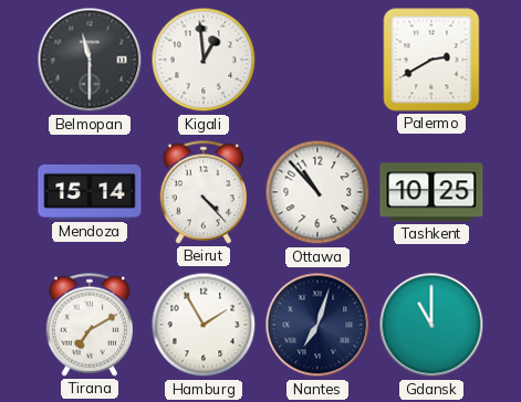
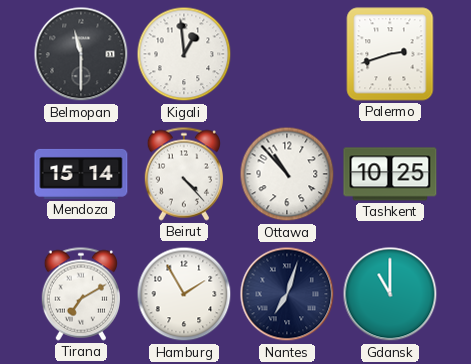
Palermo: 2:40 -> 2:42
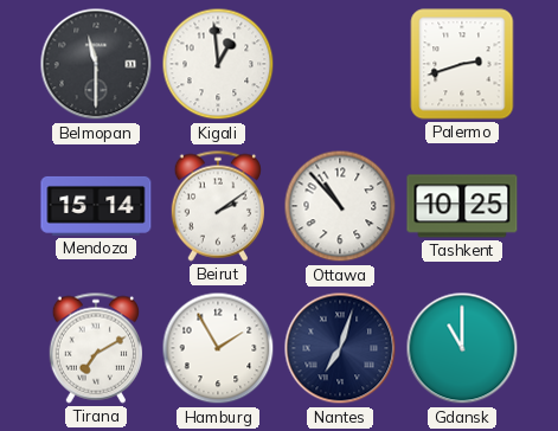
Beirut: 4:23 -> 2:09
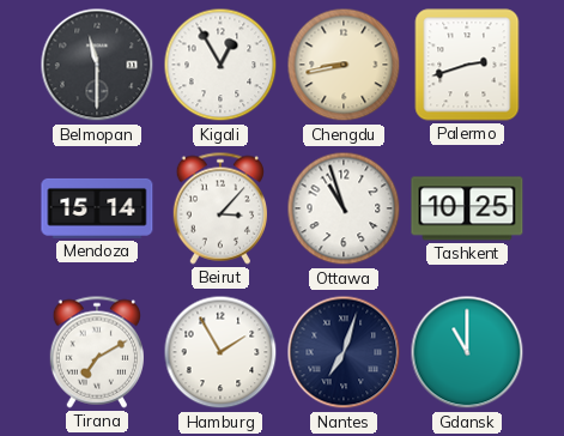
Kigali: 12:59 -> 12:55
Chengdu: none -> 8:43
Beirut: 2:09 -> 3:07
Ottawa: 10:53 -> 10:57
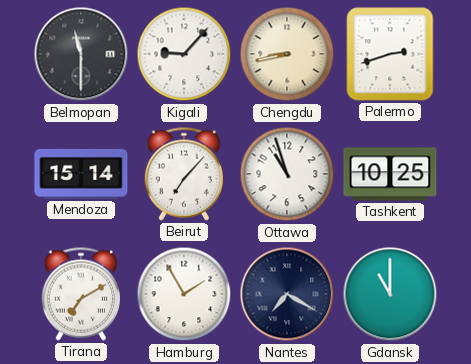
Kigali: 12:55 -> 9:07
Beirut: 3:07 -> 7:07
Nantes: 7:03 -> 7:20
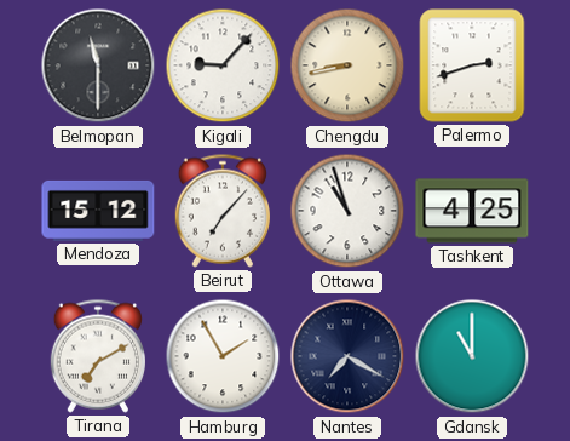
Mendoza: 15:14 -> 15:12
Tashkent: 10:25 -> 4:25
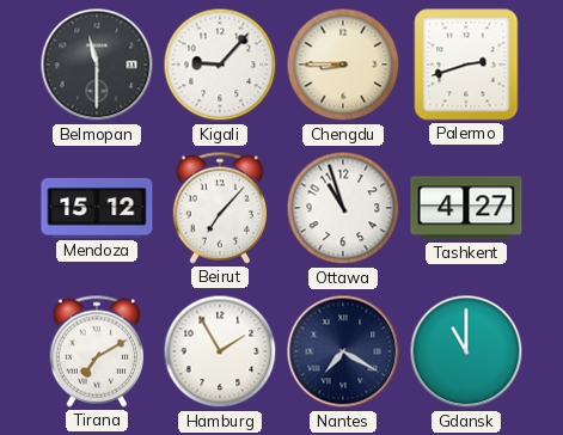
Chengdu: 8:43 -> 8:45
Tashkent: 4:25 -> 4:27
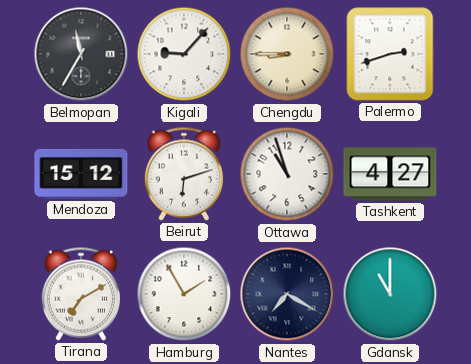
Belmopan: 11:30 -> 11:35
Beirut: 7:07 -> 6:12
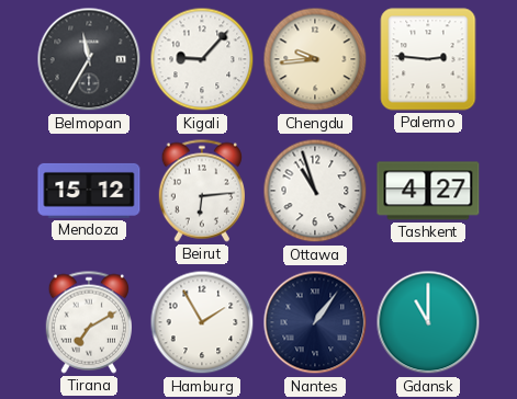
Chengdu: 8:45 -> 9:44
Palermo: 2:42 -> 2:46
Beirut: 6:12 -> 6:14
Nantes: 7:20 -> 1:06
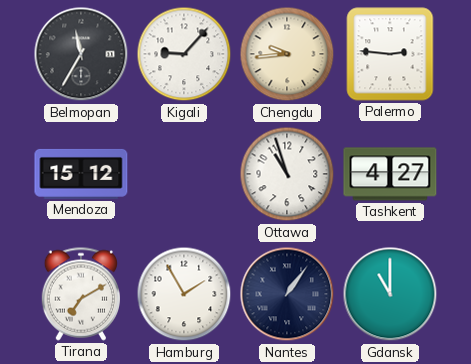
Beirut: 6:14 -> none
